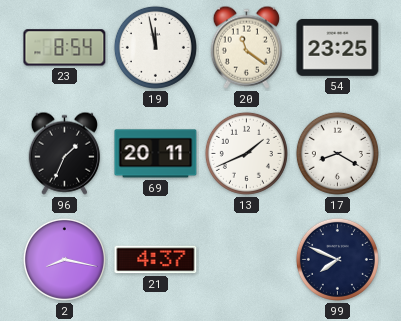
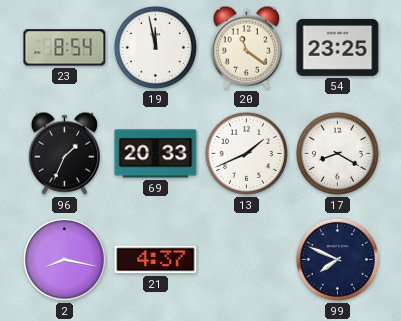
69: 20:11 -> 20:33
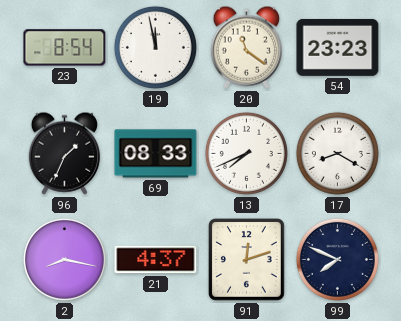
54: 23:25 -> 23:23
69: 20:33 -> 08:33
13: 1:41 -> 7:41
91: none -> 12:12
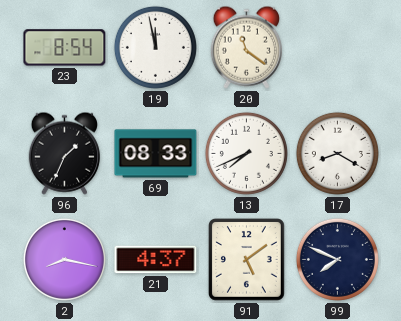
54: 23:23 -> none
91: 12:12 -> 5:09
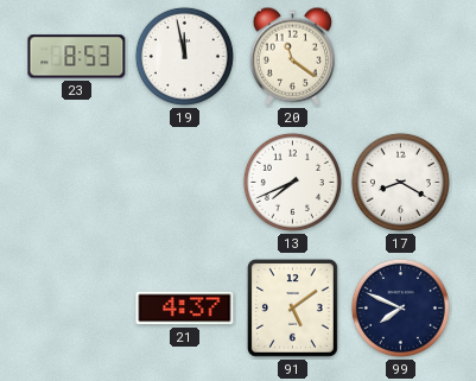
23: 8:54 -> 8:53
96: 1:34 -> none
69: 08:33 -> none
2: 8:17 -> none
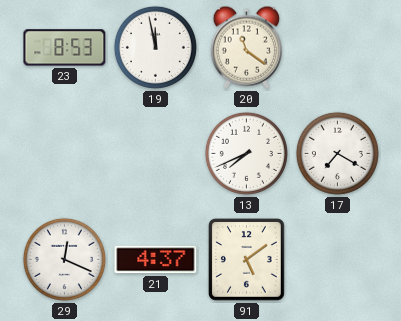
17: 8:20 -> 7:20
29: none -> 12:19
99: 7:49 -> none
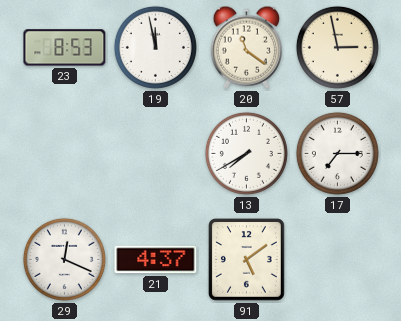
57: none -> 2:58
13: 7:41 -> 7:40
17: 7:20 -> 7:15
